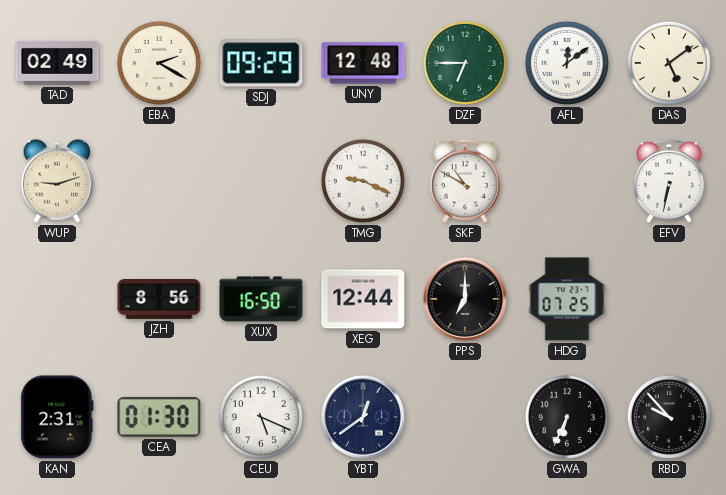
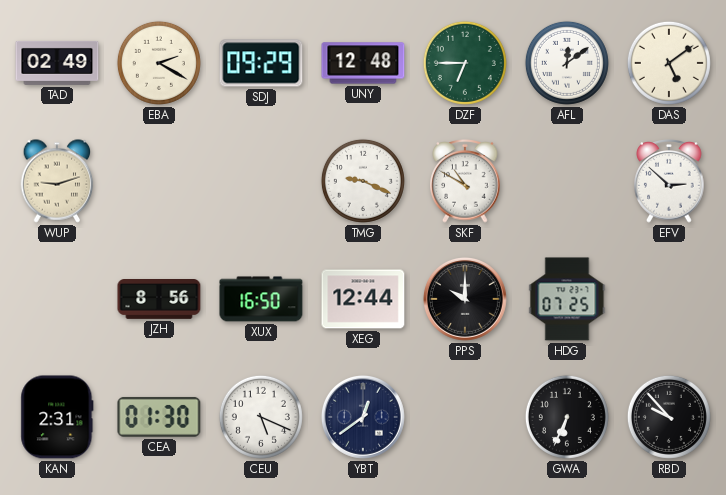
EFV: 6:32 -> 2:52
PPS: 7:00 -> 10:00
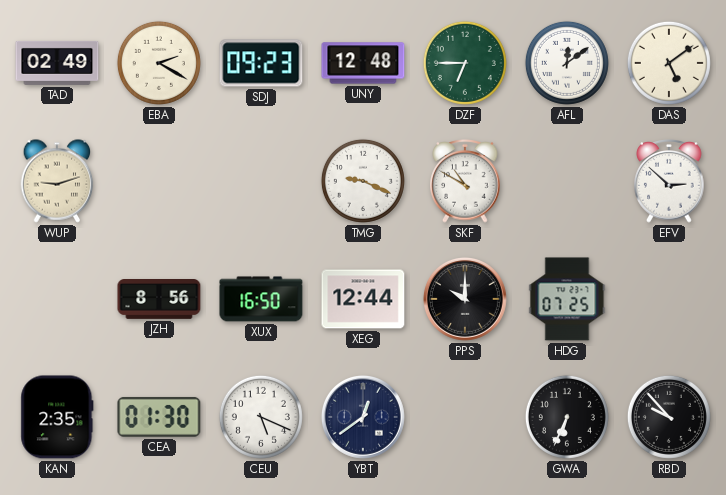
SDJ: 09:29 -> 09:23
KAN: 2:31 -> 2:35
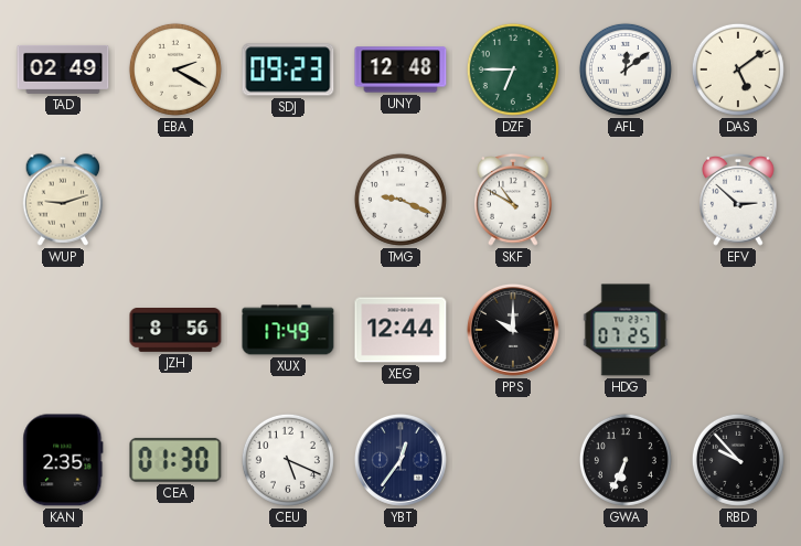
XUX: 16:50 -> 17:49
YBT: 12:39 -> 12:36
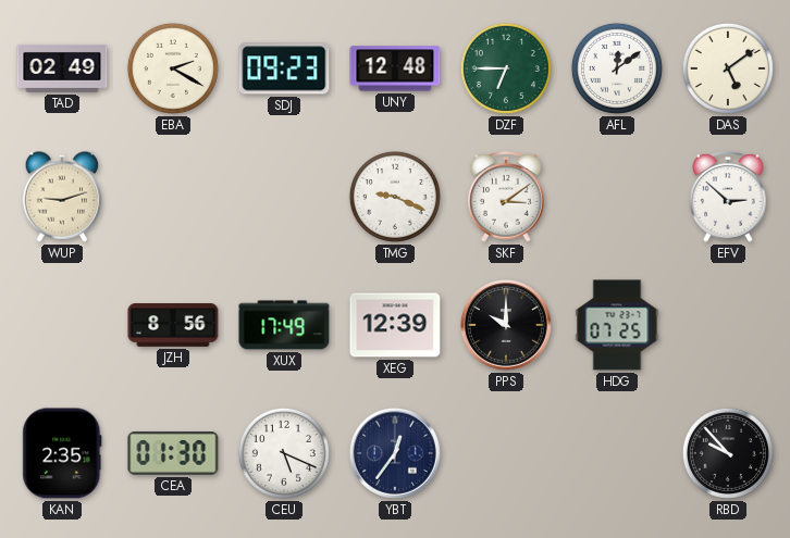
SKF: 10:50 -> 3:09
XEG: 12:44 -> 12:39
GWA: 6:34 -> none
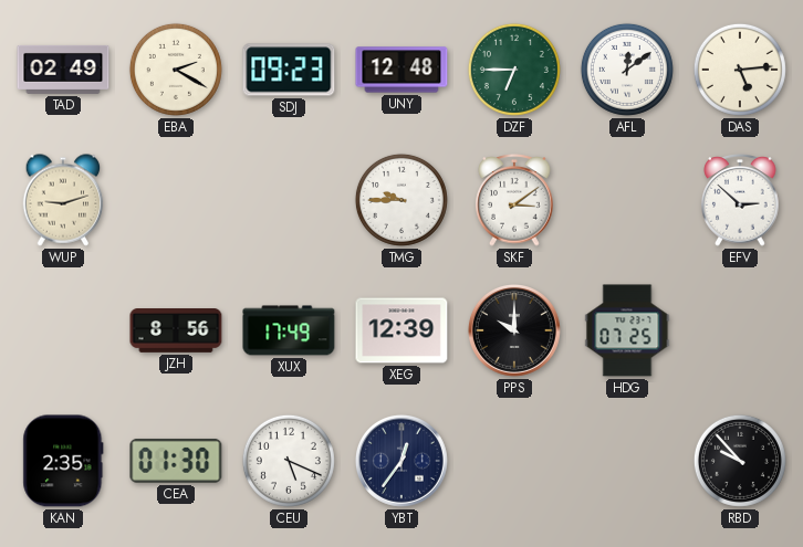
DAS: 5:09 -> 5:14
TMG: 9:19 -> 9:45
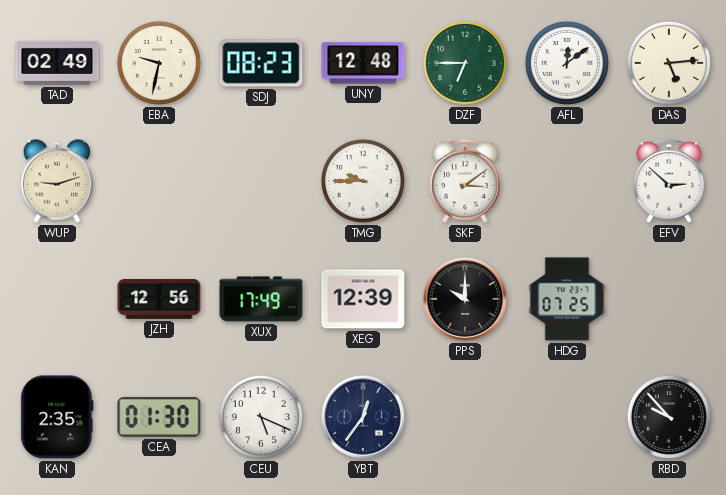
EBA: 2:20 -> 9:32
SDJ: 09:23 -> 08:23
JZH: 8:56 -> 12:56
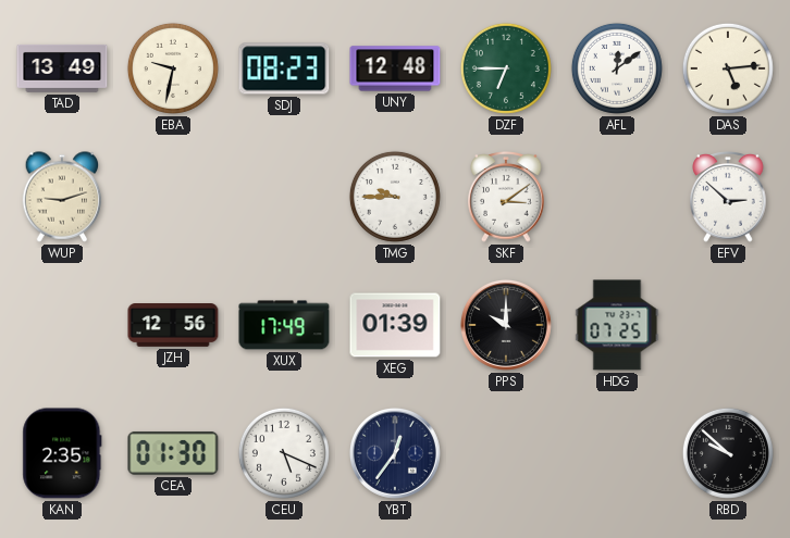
TAD: 02:49 -> 13:49
XEG: 12:39 -> 01:39
RBD: 9:53 -> 9:52
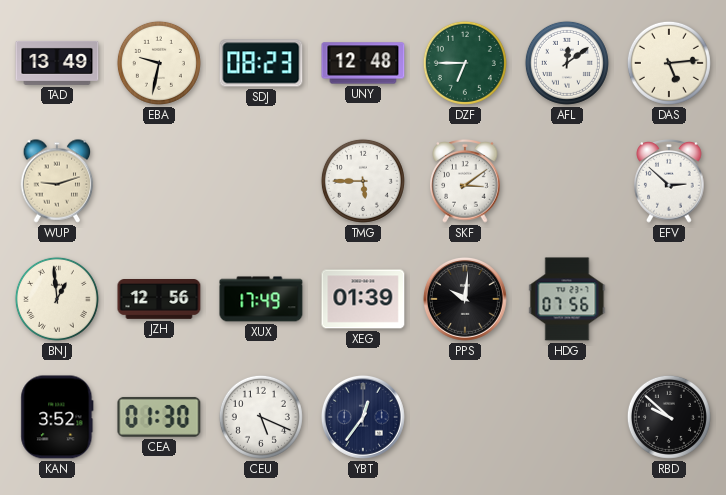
TMG: 9:45 -> 5:45
BNJ: none -> 12:59
PPS: 10:00 -> 10:01
HDG: 07:25 -> 07:56
KAN: 2:35 -> 3:52
